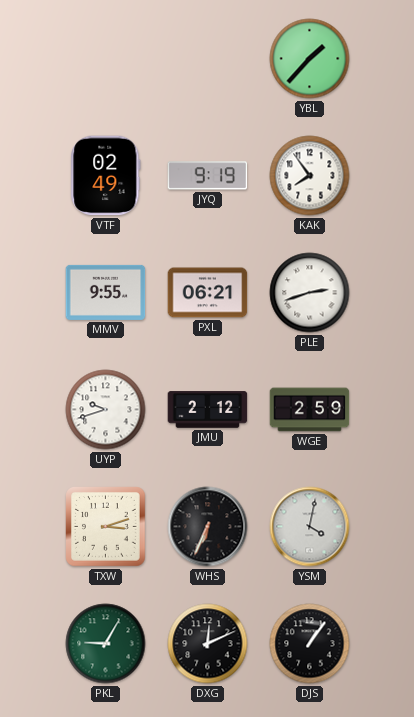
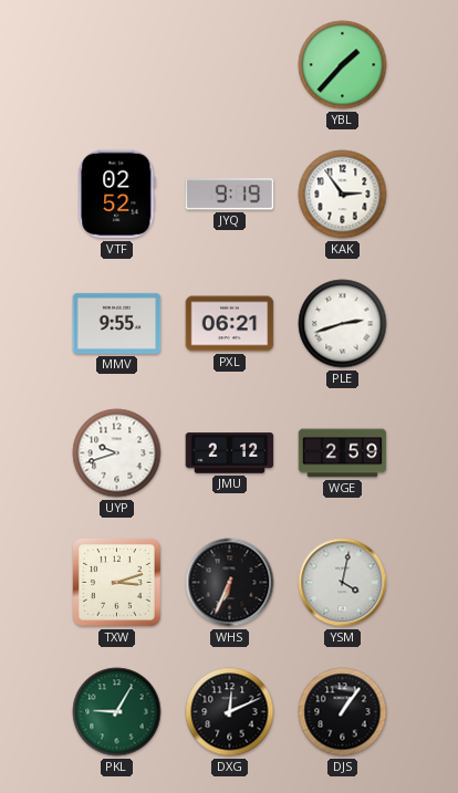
VTF: 02:49 -> 02:52
KAK: 7:54 -> 2:54
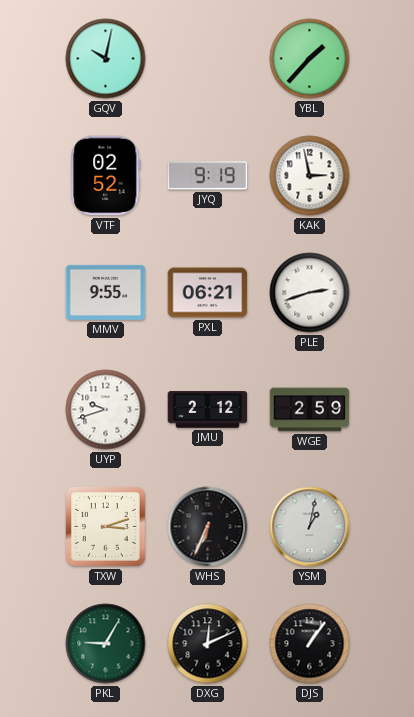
GQV: none -> 10:02
KAK: 2:54 -> 2:58
YSM: 4:02 -> 1:02
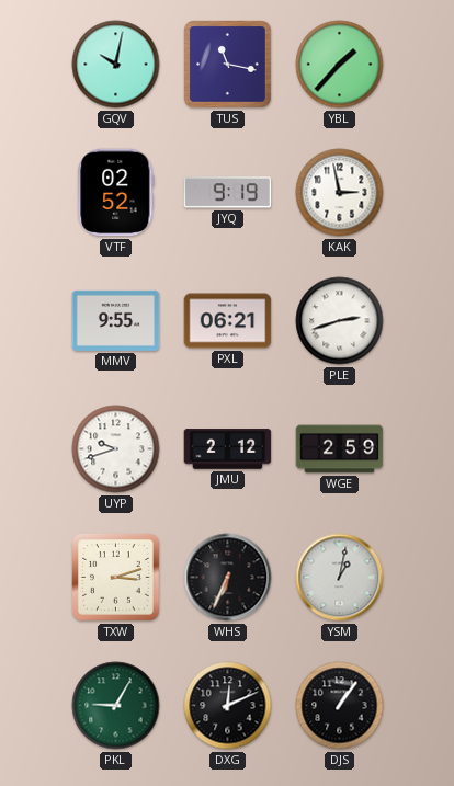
TUS: none -> 11:17
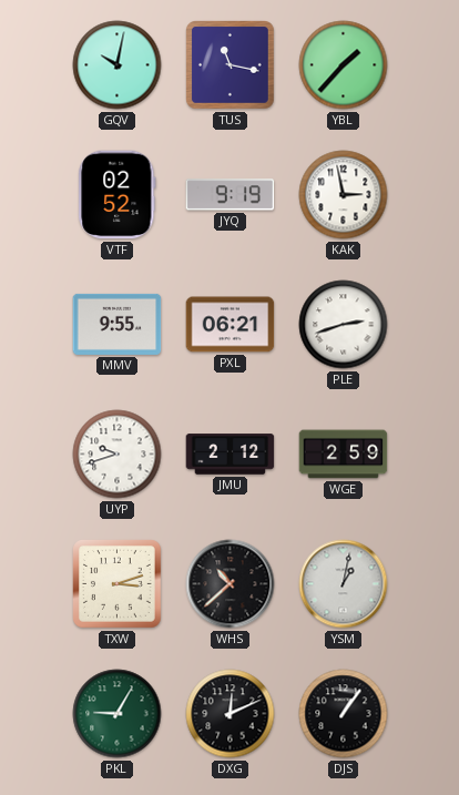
WHS: 6:34 -> 10:38
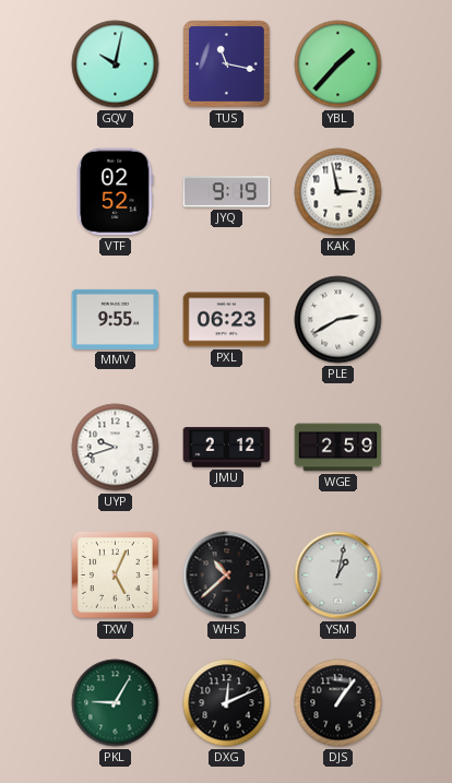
PXL: 06:21 -> 06:23
PLE: 2:42 -> 2:40
TXW: 3:12 -> 5:04
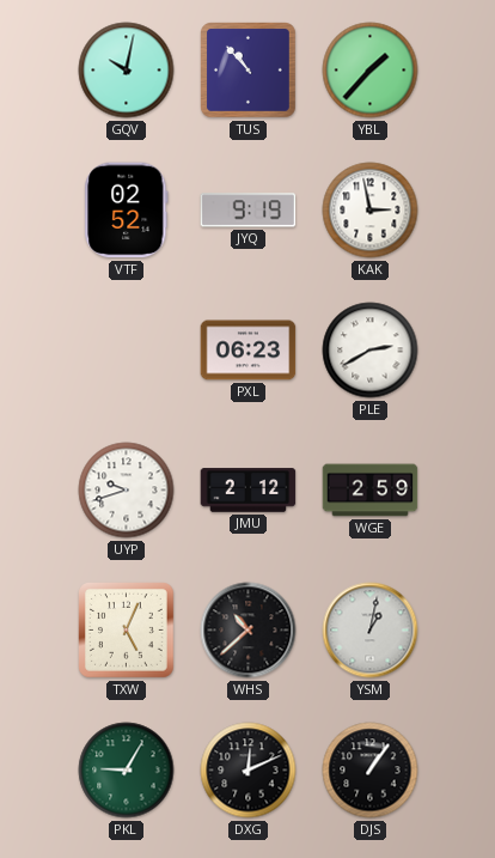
TUS: 11:17 -> 10:53
MMV: 9:55 -> none
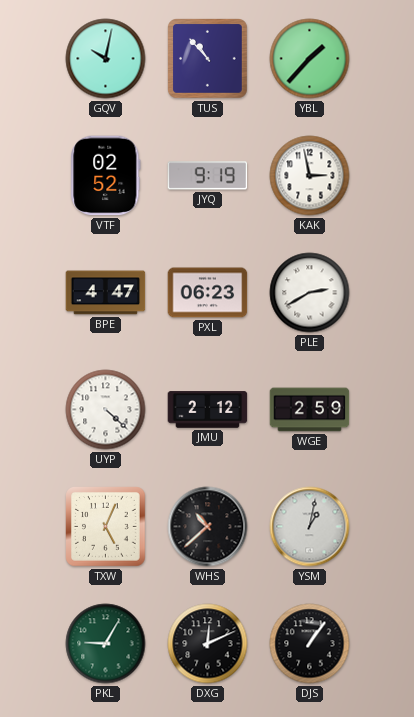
BPE: none -> 4:47
UYP: 9:42 -> 4:22
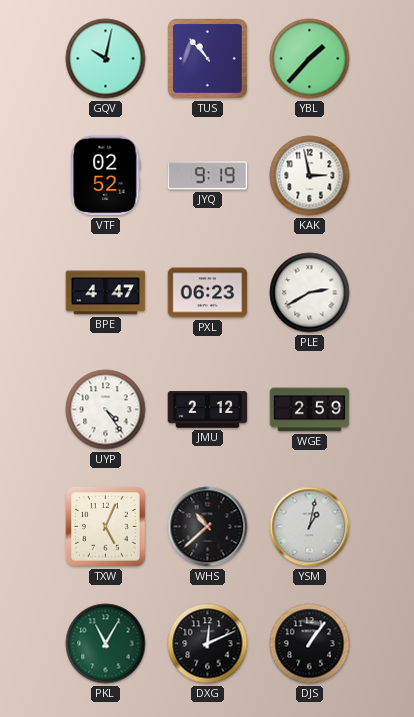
UYP: 4:22 -> 4:24
PKL: 9:05 -> 11:05
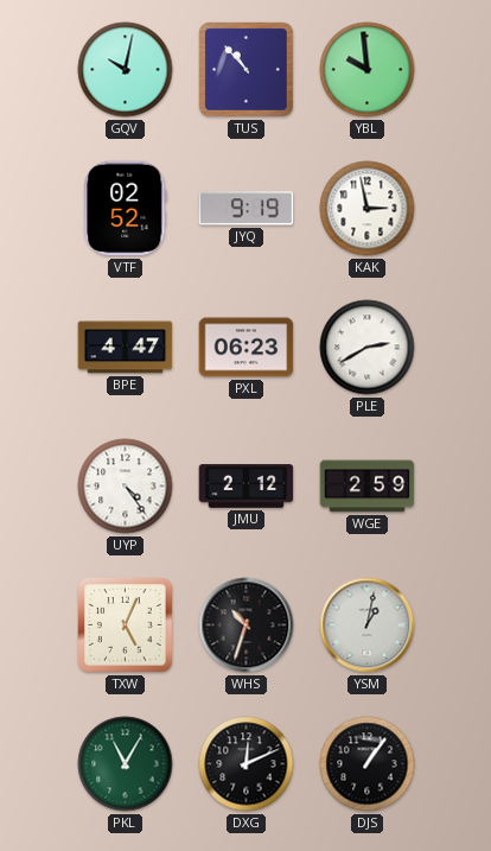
YBL: 1:37 -> 9:59
WHS: 10:38 -> 10:33
